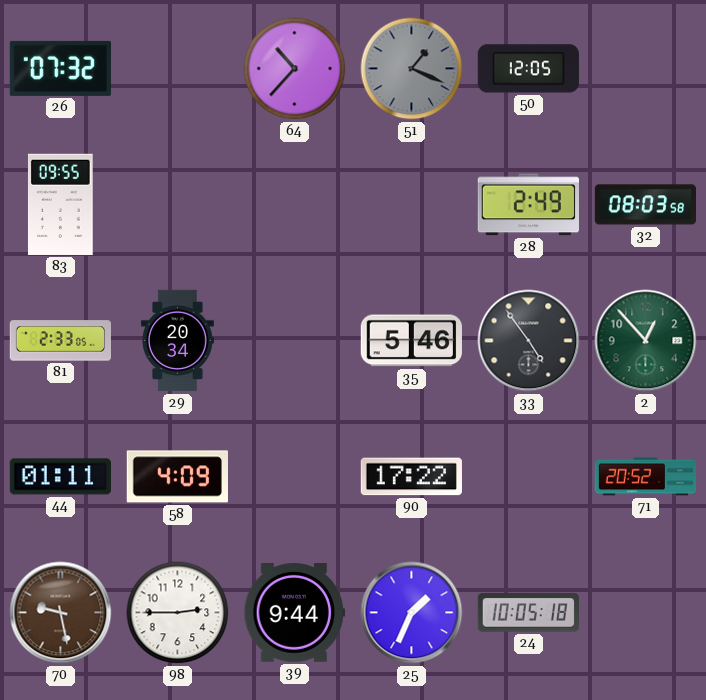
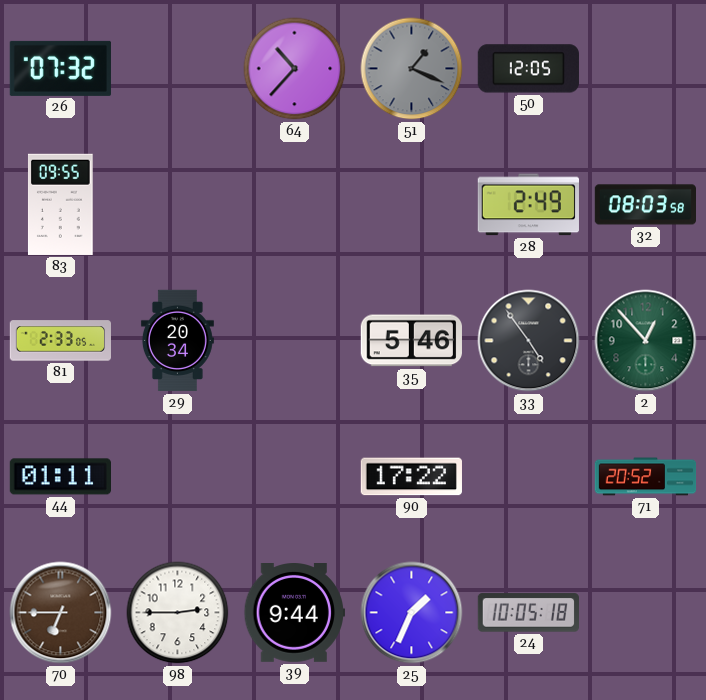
58: 4:09 -> none
70: 9:28 -> 6:45
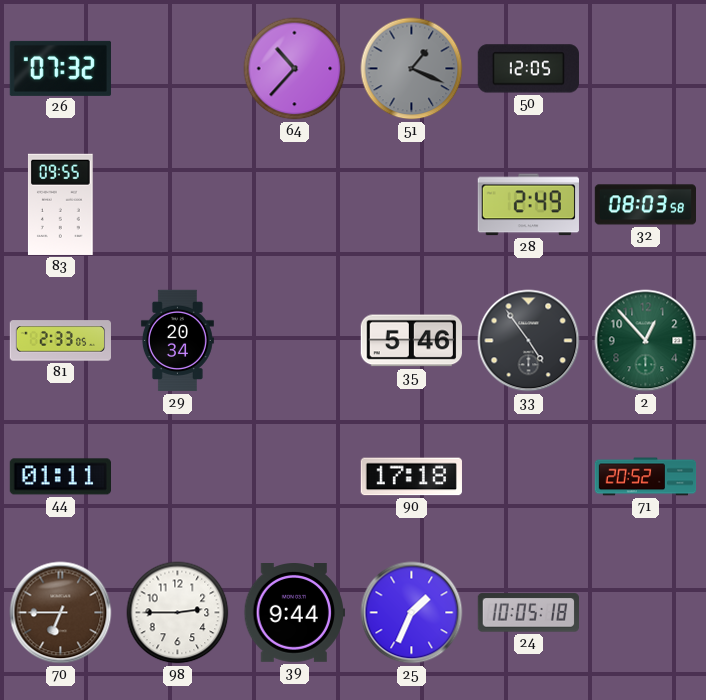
90: 17:22 -> 17:18
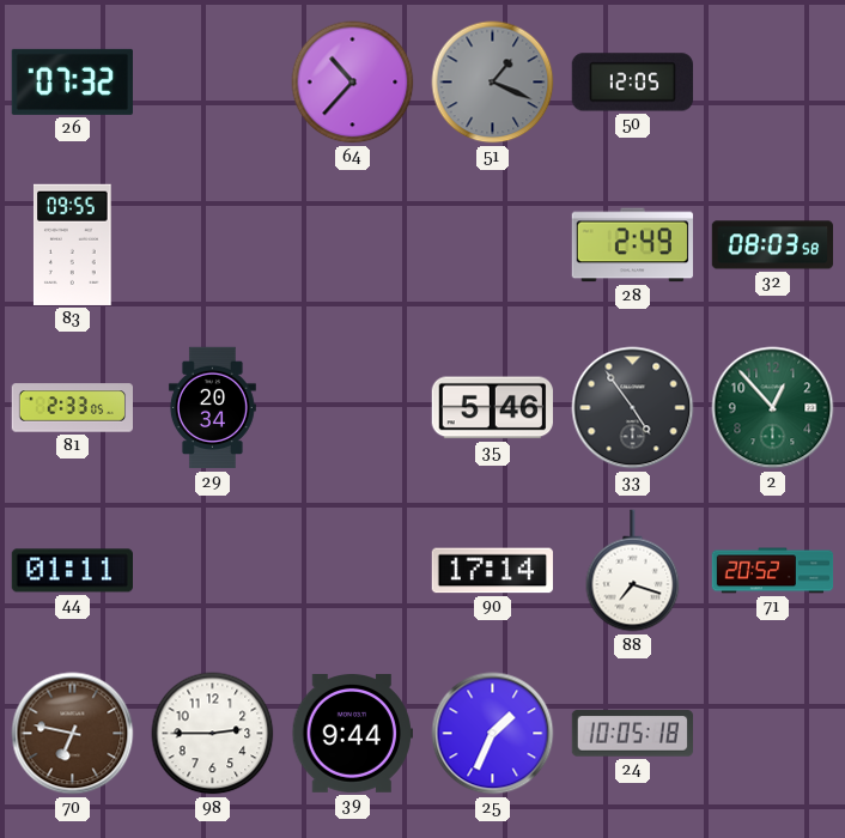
90: 17:18 -> 17:14
88: none -> 7:18
70: 6:45 -> 6:47
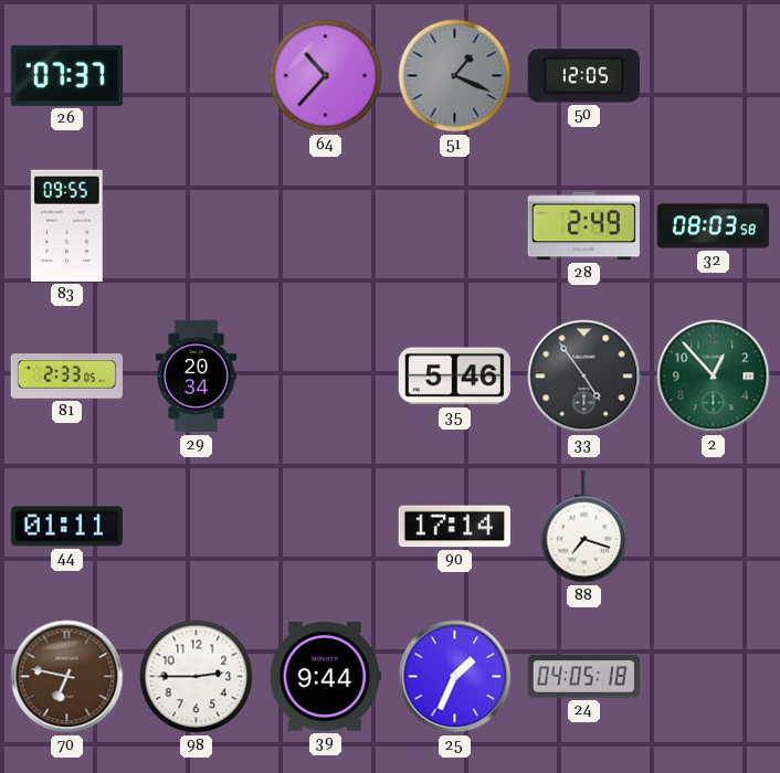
26: 07:32 -> 07:37
71: 20:52 -> none
24: 10:05 -> 04:05
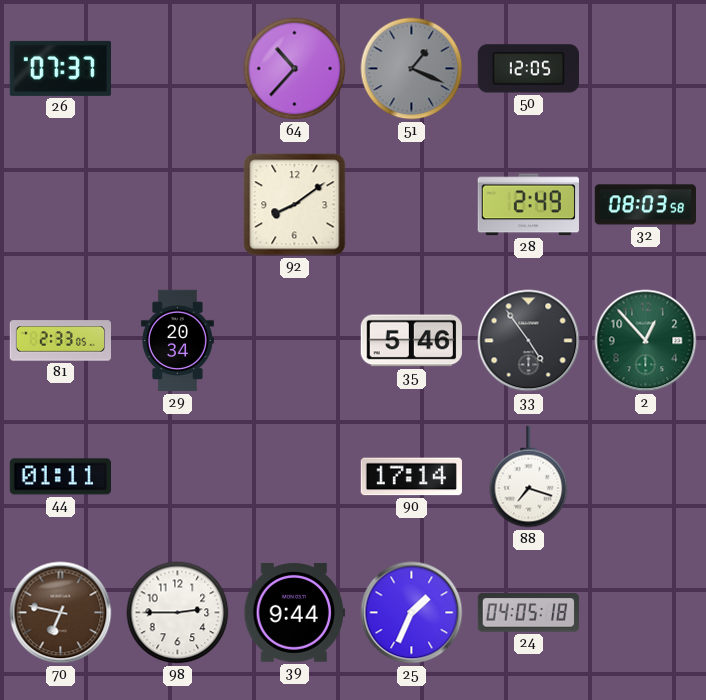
83: 09:55 -> none
92: none -> 8:09
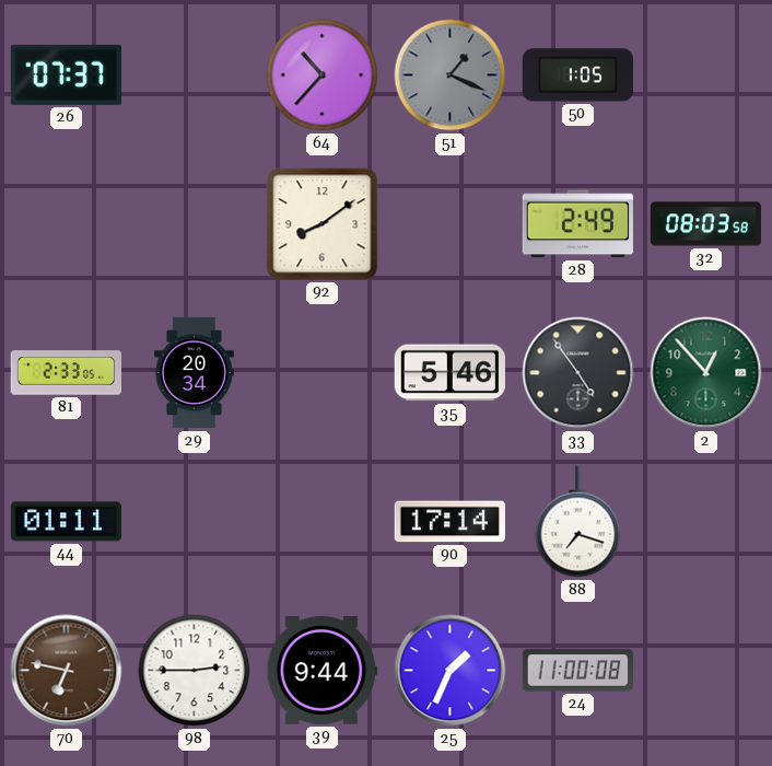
50: 12:05 -> 1:05
24: 04:05 -> 11:00
